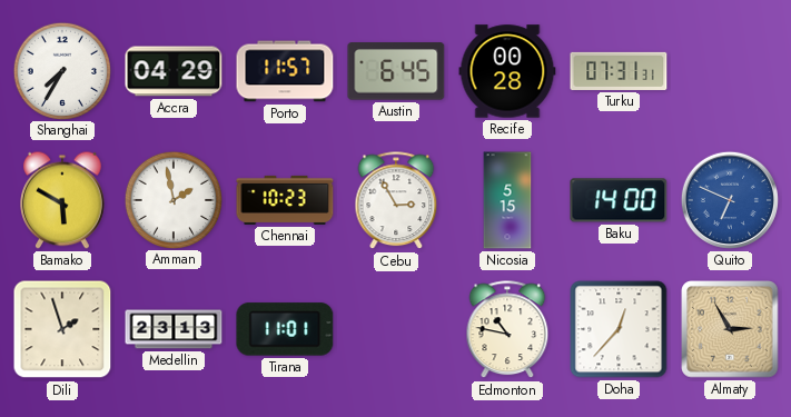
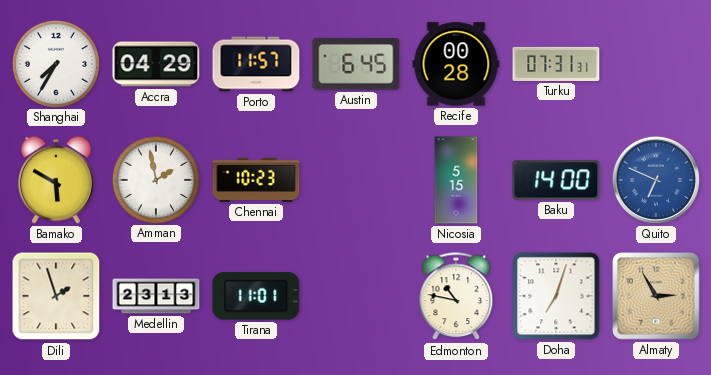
Cebu: 2:55 -> none
Doha: 12:37 -> 7:03
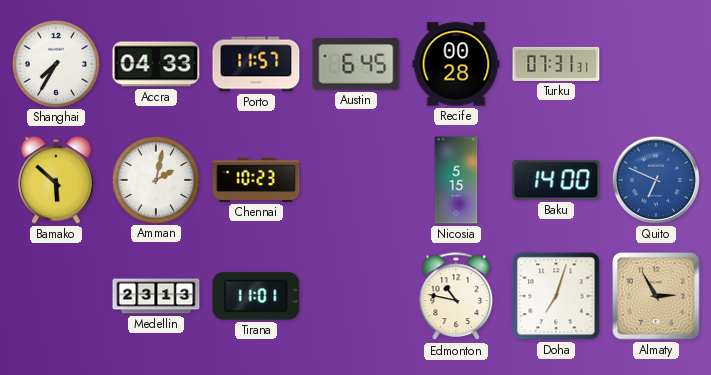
Accra: 04:29 -> 04:33
Bamako: 5:50 -> 5:52
Amman: 1:58 -> 2:02
Dili: 1:57 -> none
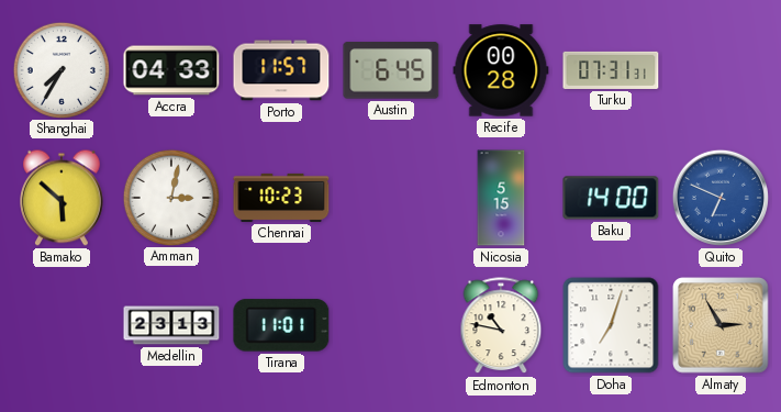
Amman: 2:02 -> 3:02
